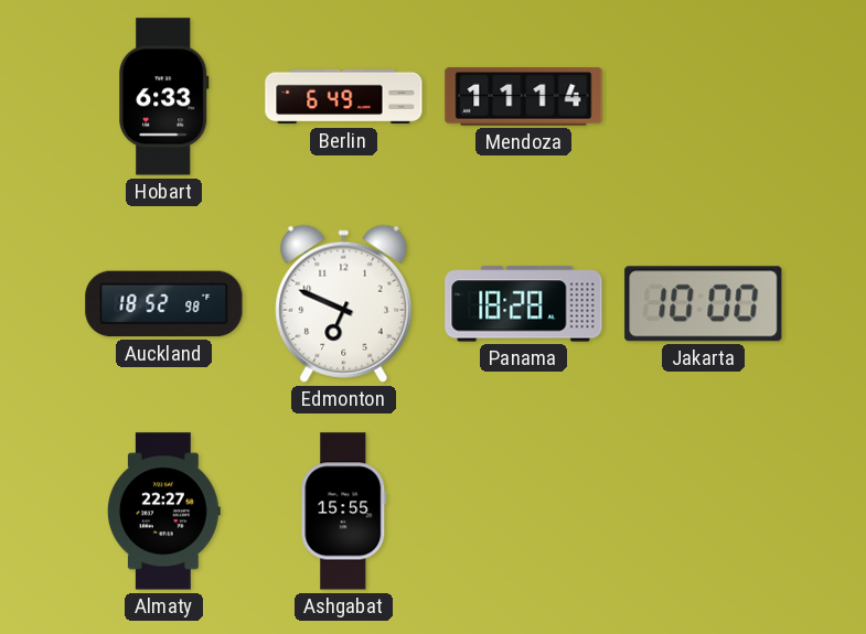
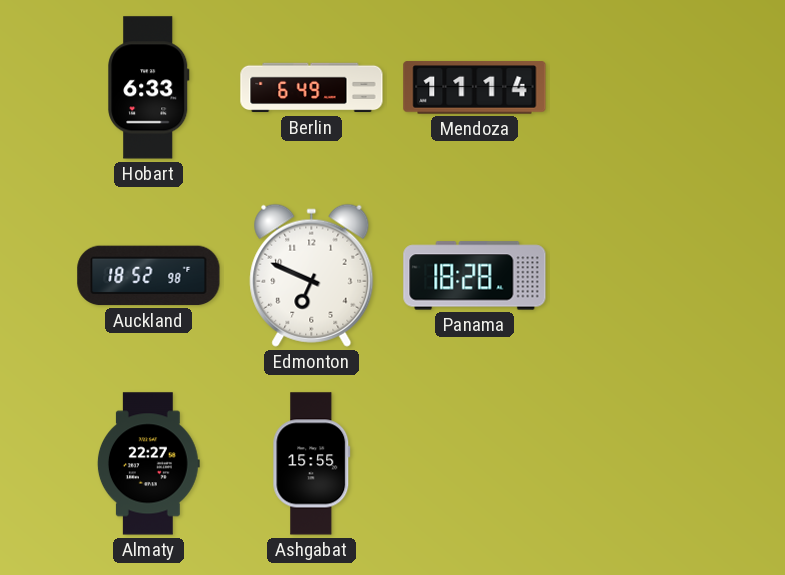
Jakarta: 10:00 -> none
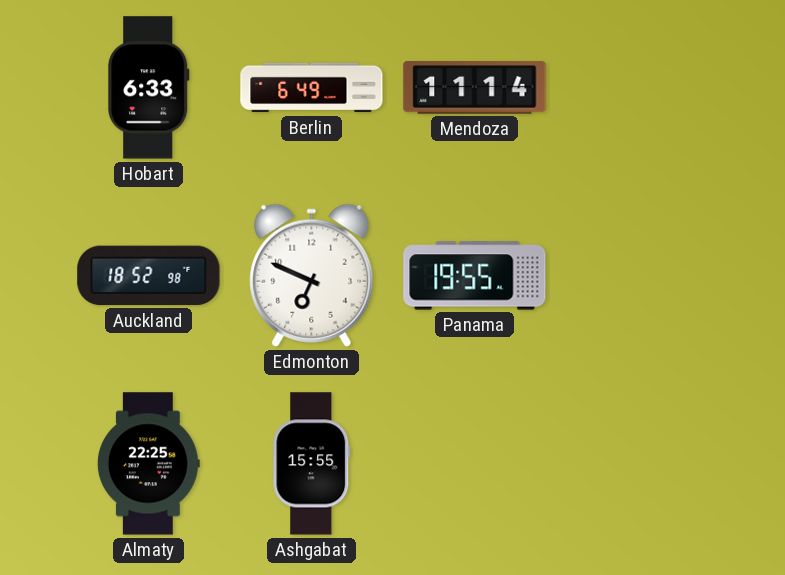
Panama: 18:28 -> 19:55
Almaty: 22:27 -> 22:25
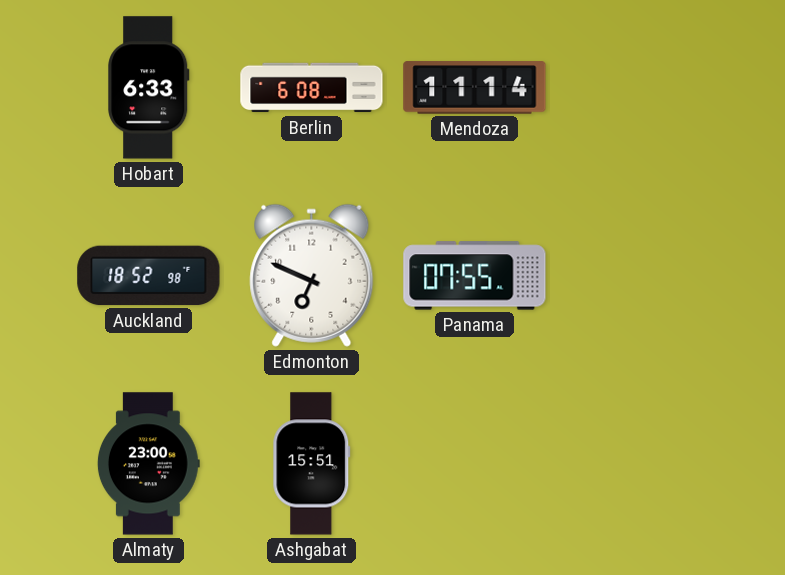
Berlin: 6:49 -> 6:08
Panama: 19:55 -> 07:55
Almaty: 22:25 -> 23:00
Ashgabat: 15:55 -> 15:51
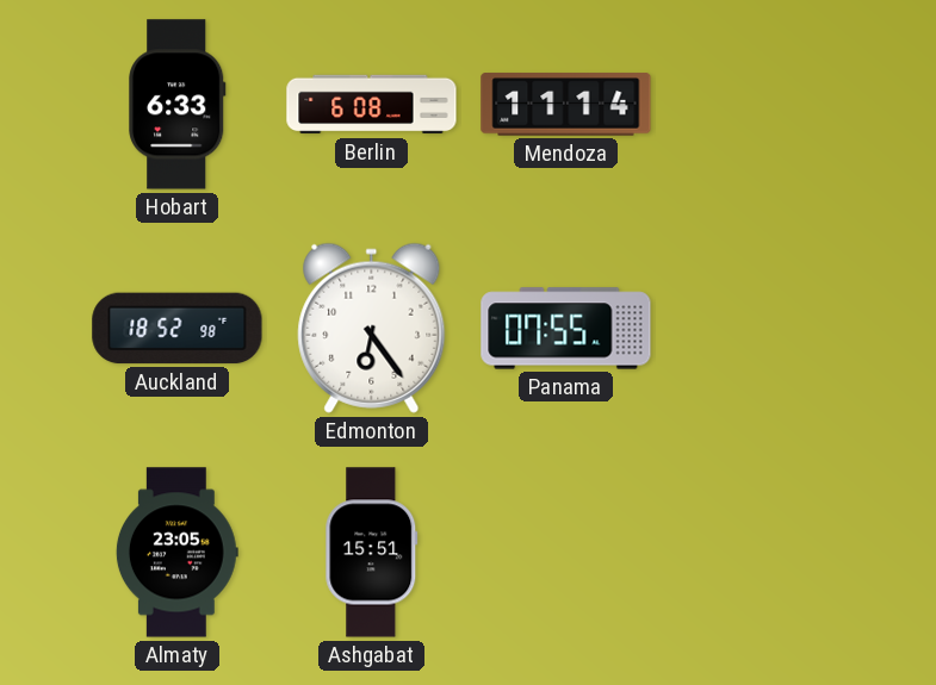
Edmonton: 6:49 -> 6:24
Almaty: 23:00 -> 23:05
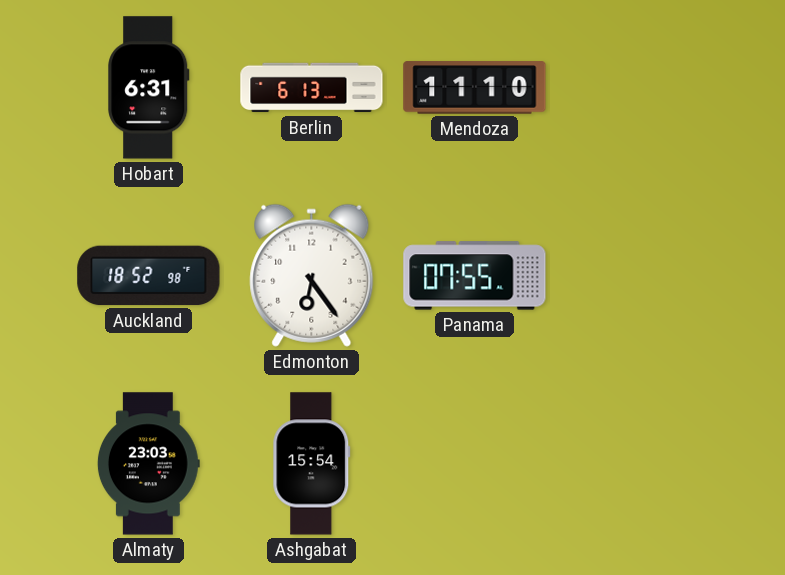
Hobart: 6:33 -> 6:31
Berlin: 6:08 -> 6:13
Mendoza: 11:14 -> 11:10
Almaty: 23:05 -> 23:03
Ashgabat: 15:51 -> 15:54
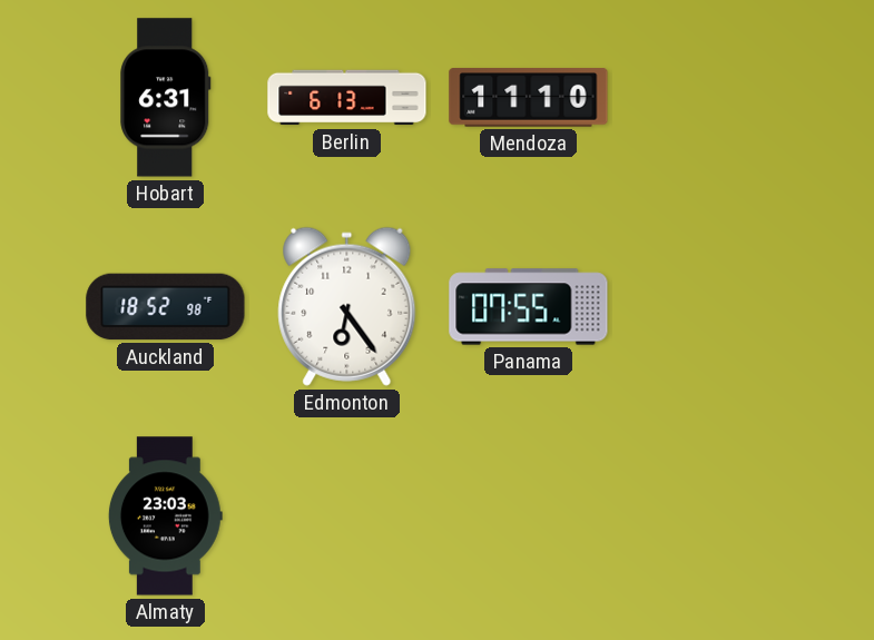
Ashgabat: 15:54 -> none
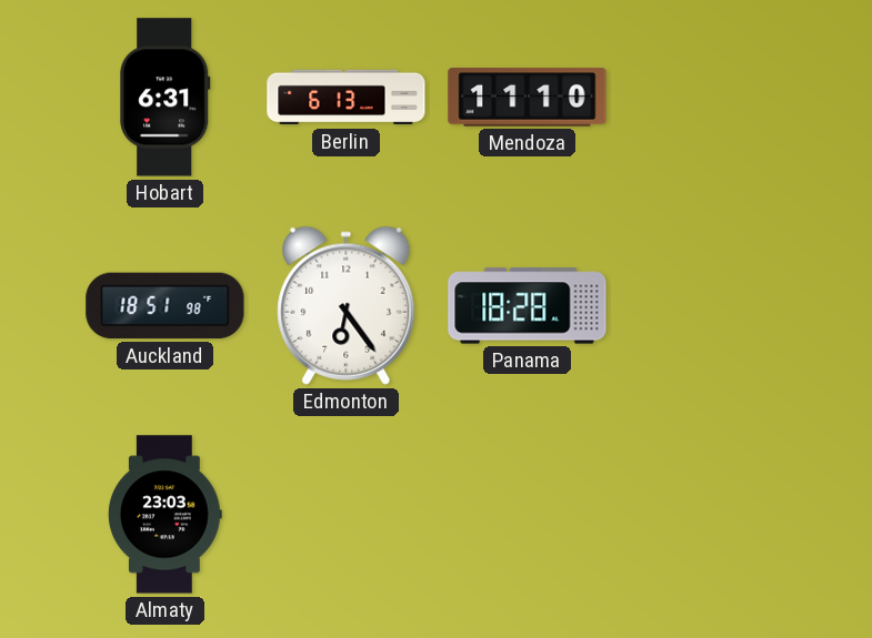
Auckland: 18:52 -> 18:51
Panama: 07:55 -> 18:28
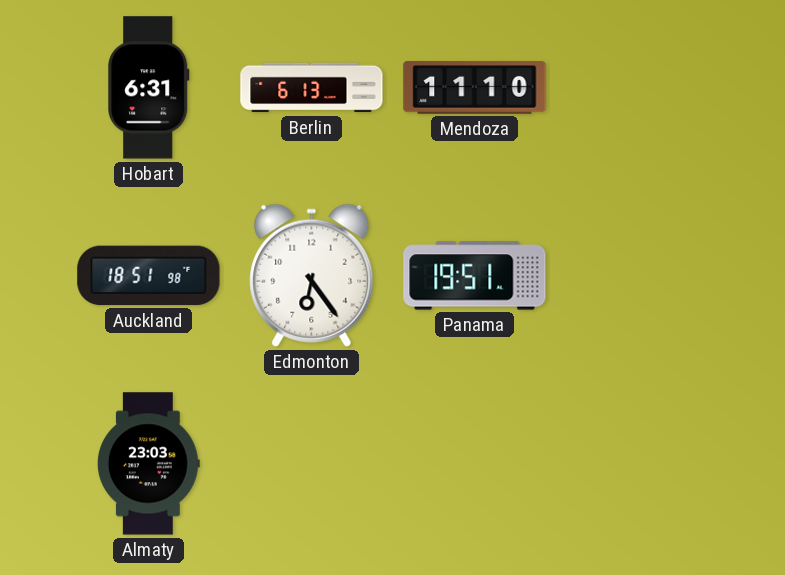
Panama: 18:28 -> 19:51
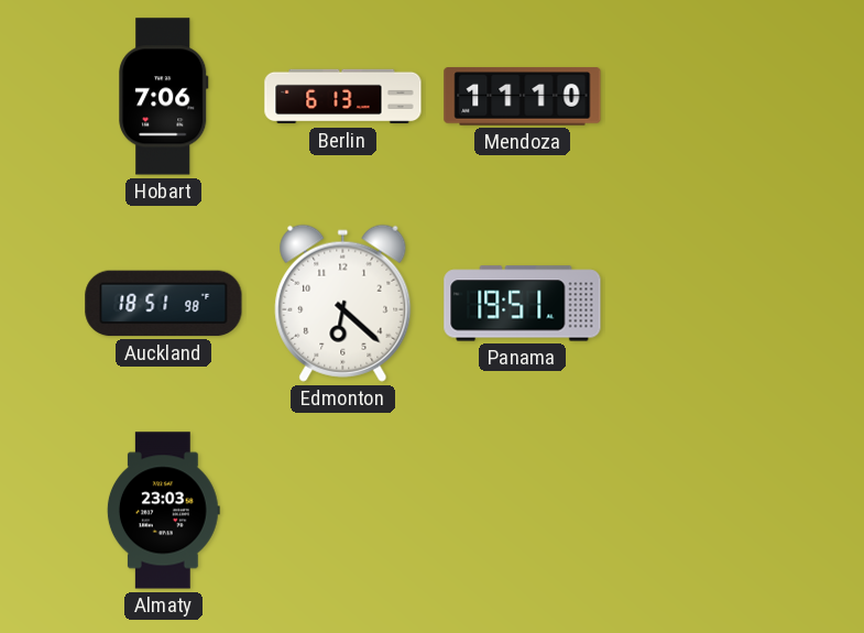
Hobart: 6:31 -> 7:06
Edmonton: 6:24 -> 6:22
